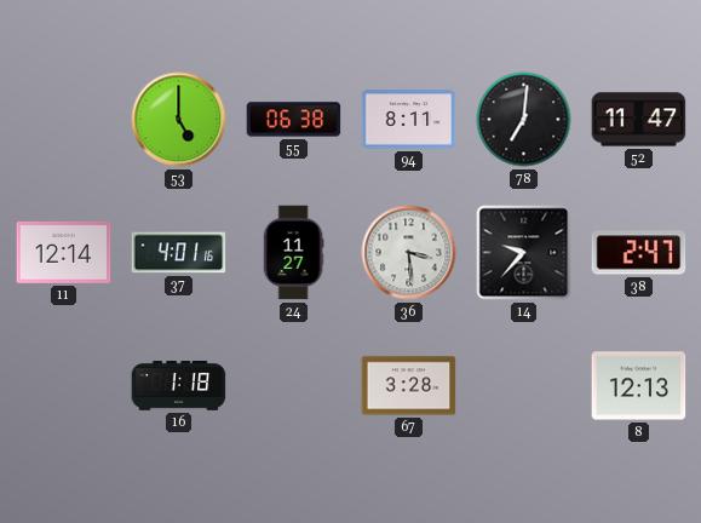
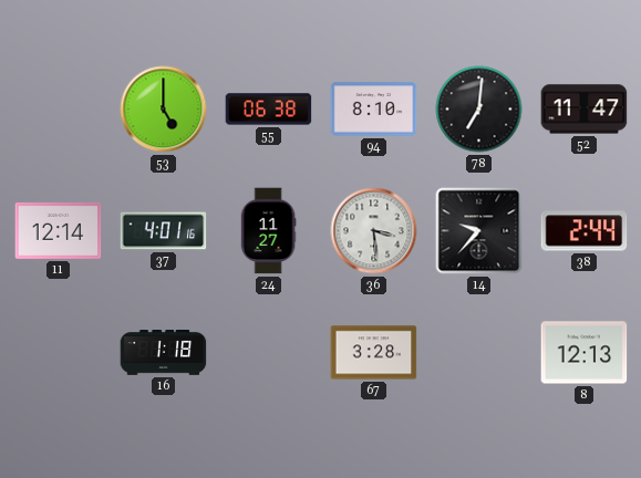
94: 8:11 -> 8:10
38: 2:47 -> 2:44
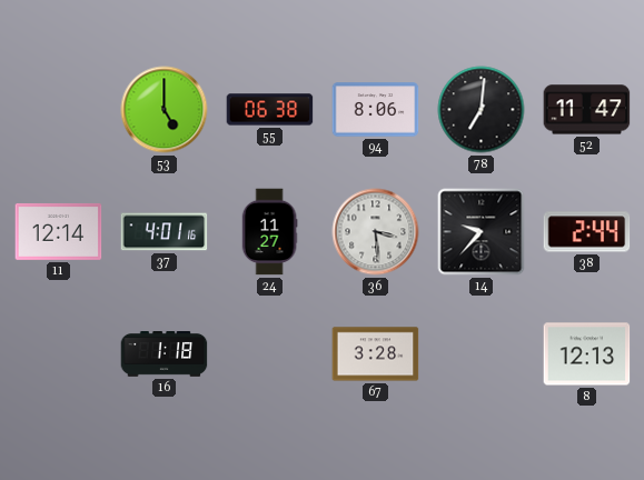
94: 8:10 -> 8:06
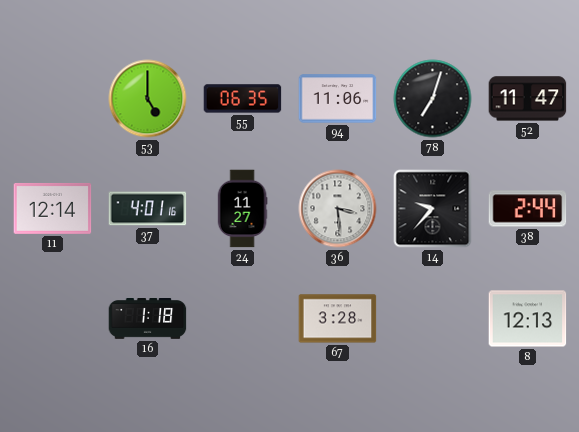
55: 06:38 -> 06:35
94: 8:06 -> 11:06
78: 7:01 -> 7:03
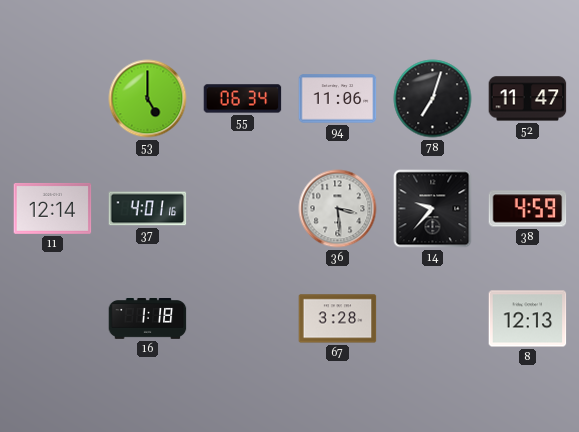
55: 06:35 -> 06:34
24: 11:27 -> none
38: 2:44 -> 4:59
